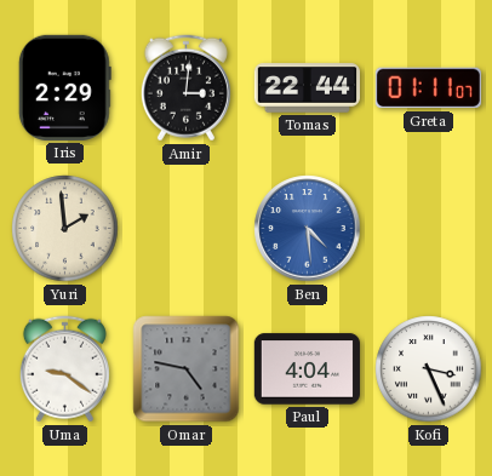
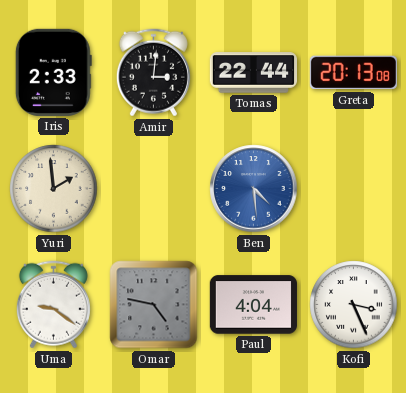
Iris: 2:29 -> 2:33
Greta: 01:11 -> 20:13
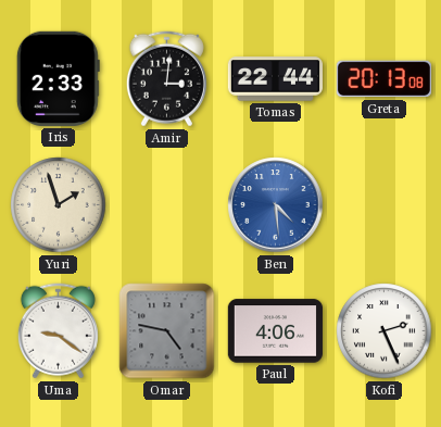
Yuri: 1:59 -> 1:57
Paul: 4:04 -> 4:06
Kofi: 3:26 -> 2:26
